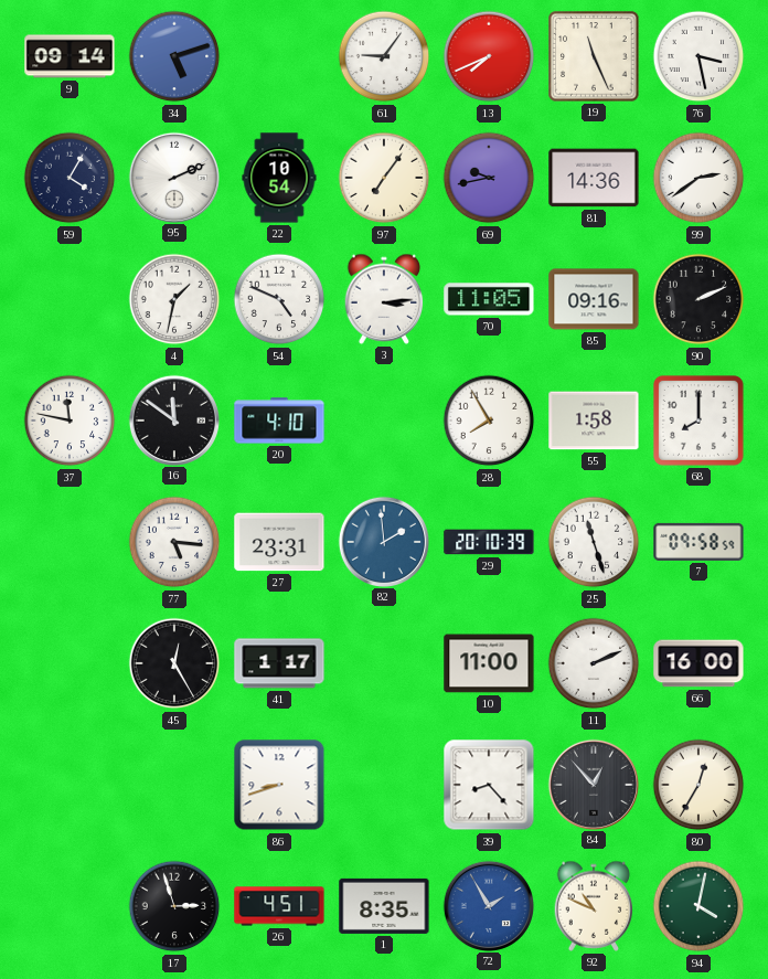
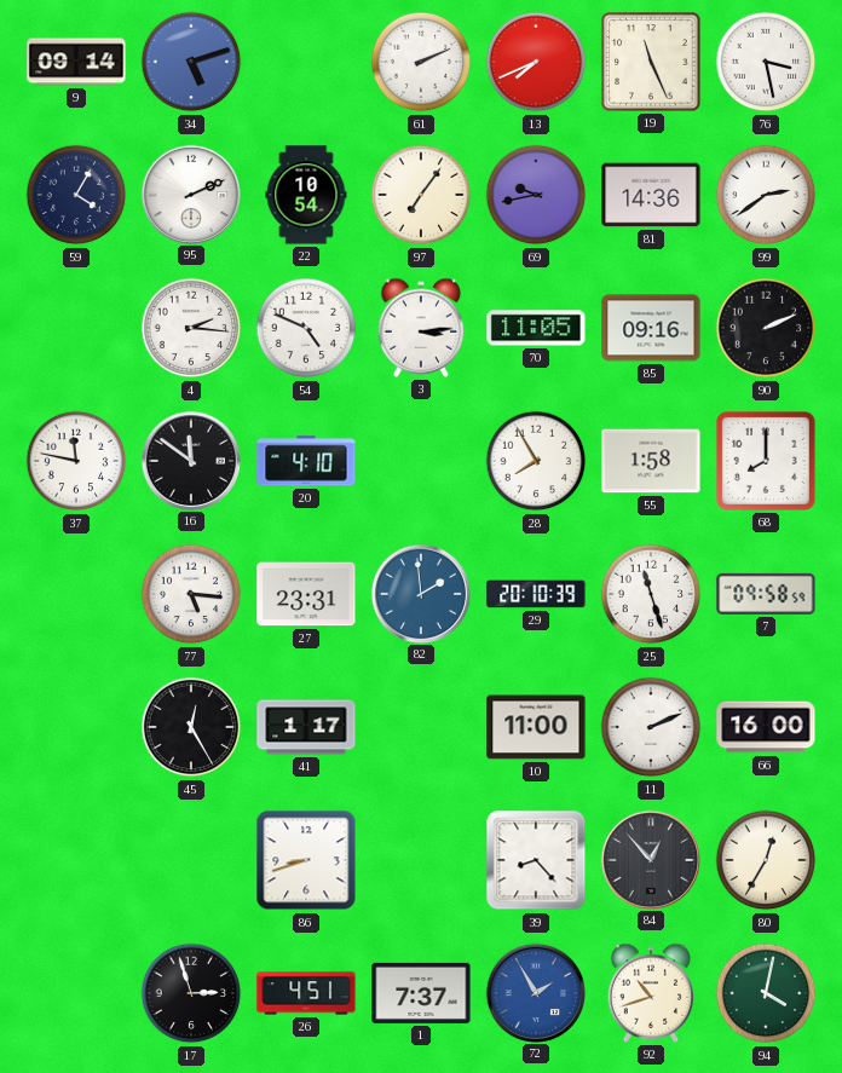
61: 9:06 -> 2:11
4: 1:32 -> 2:16
1: 8:35 -> 7:37
92: 10:49 -> 10:42
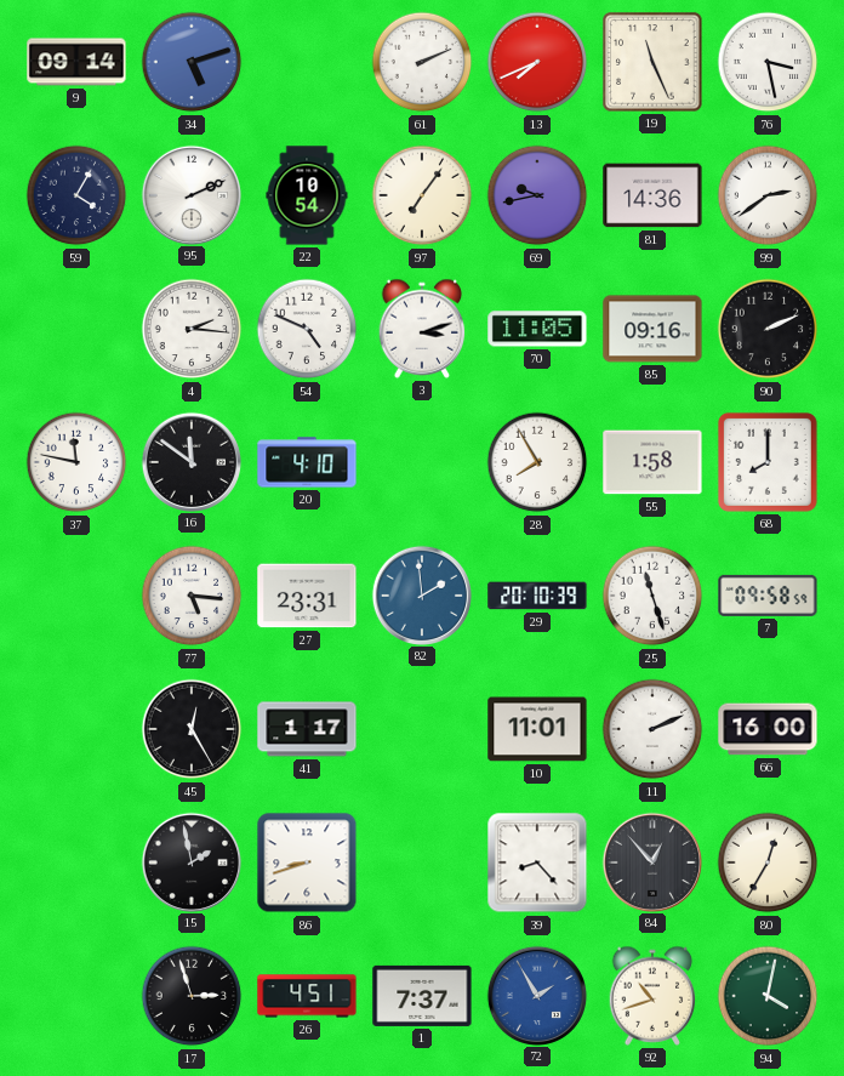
3: 3:14 -> 3:12
10: 11:00 -> 11:01
15: none -> 1:58
